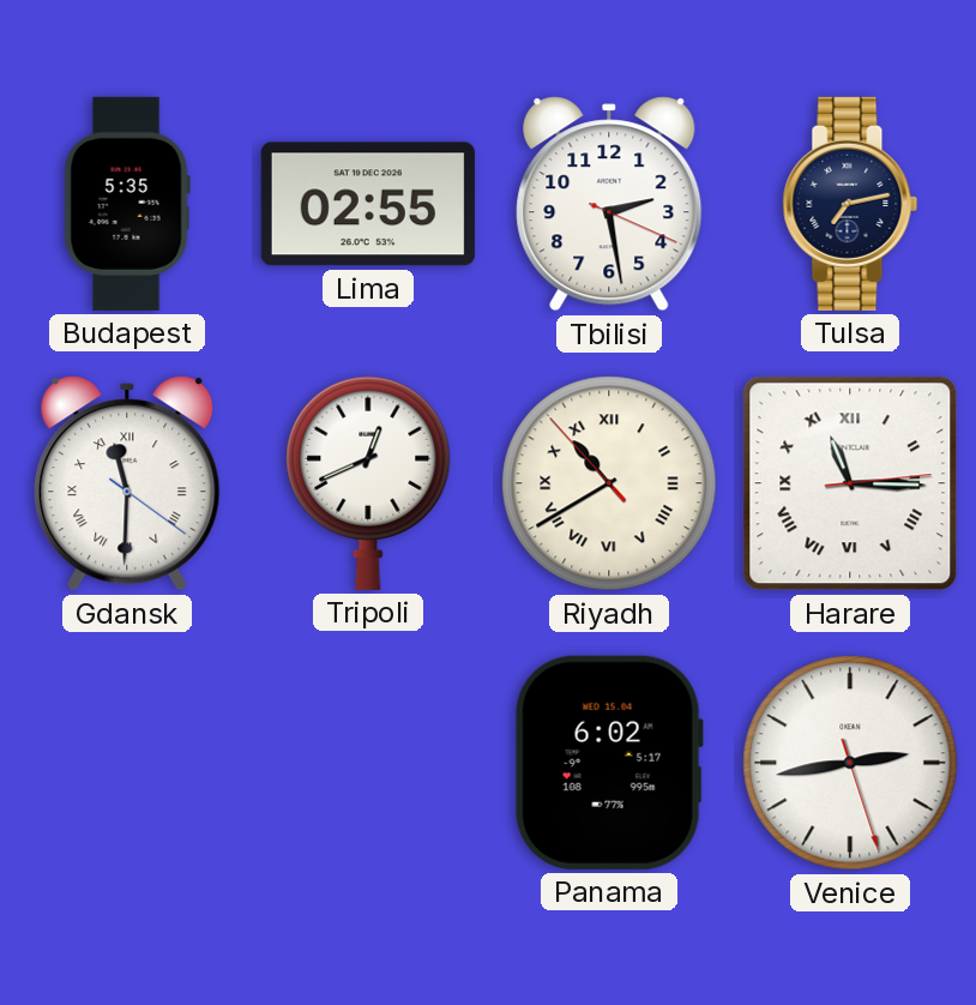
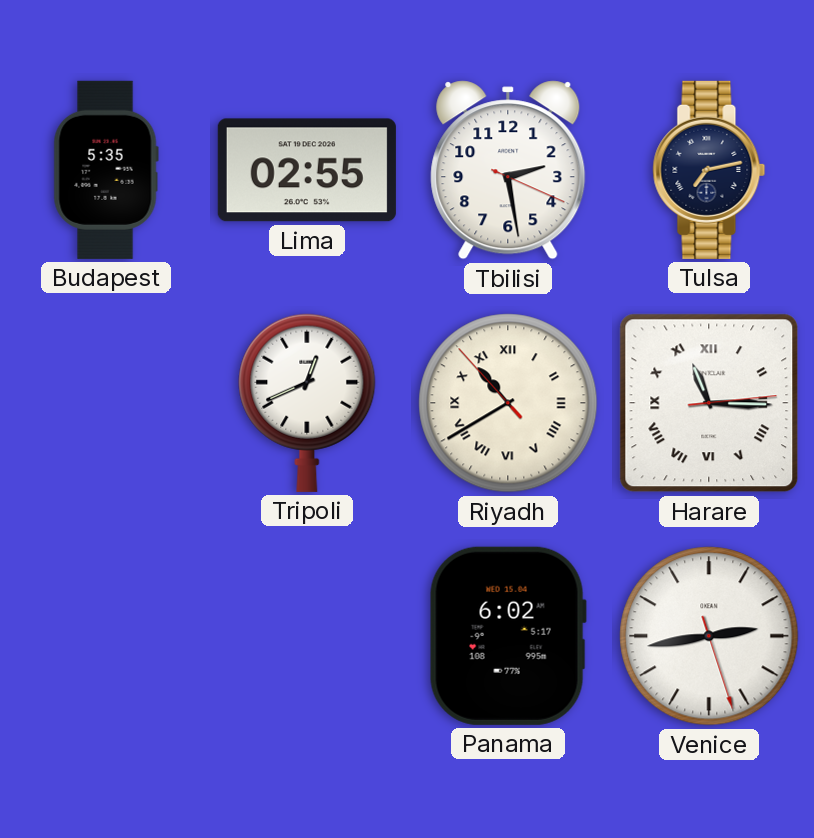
Gdansk: 11:30 -> none
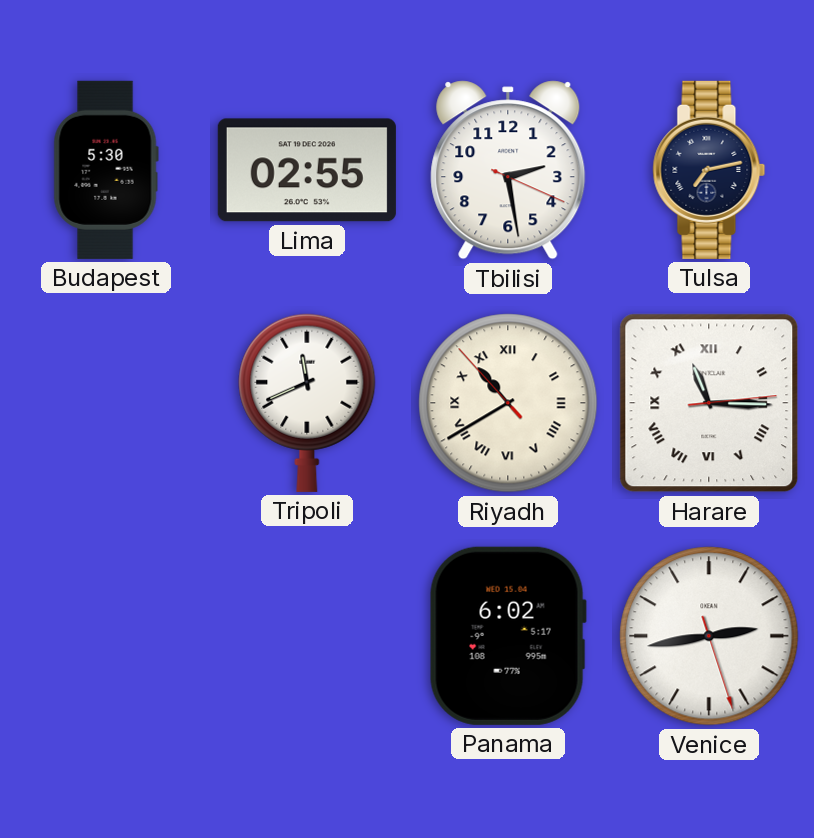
Budapest: 5:35 -> 5:30
Tripoli: 12:41 -> 11:41
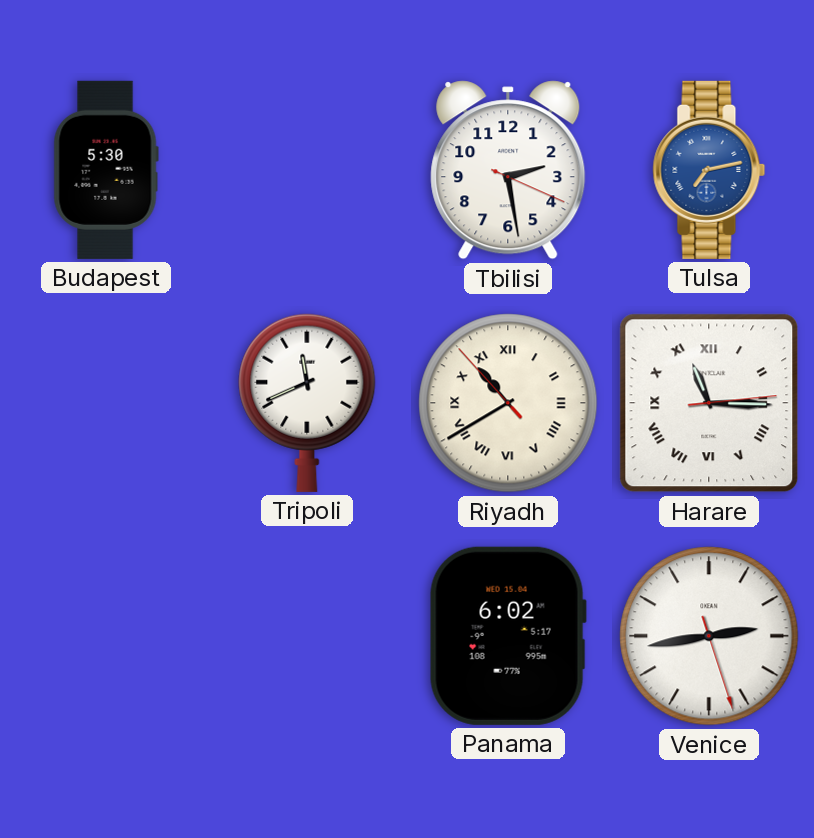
Lima: 02:55 -> none
Tulsa dial: navy -> blue
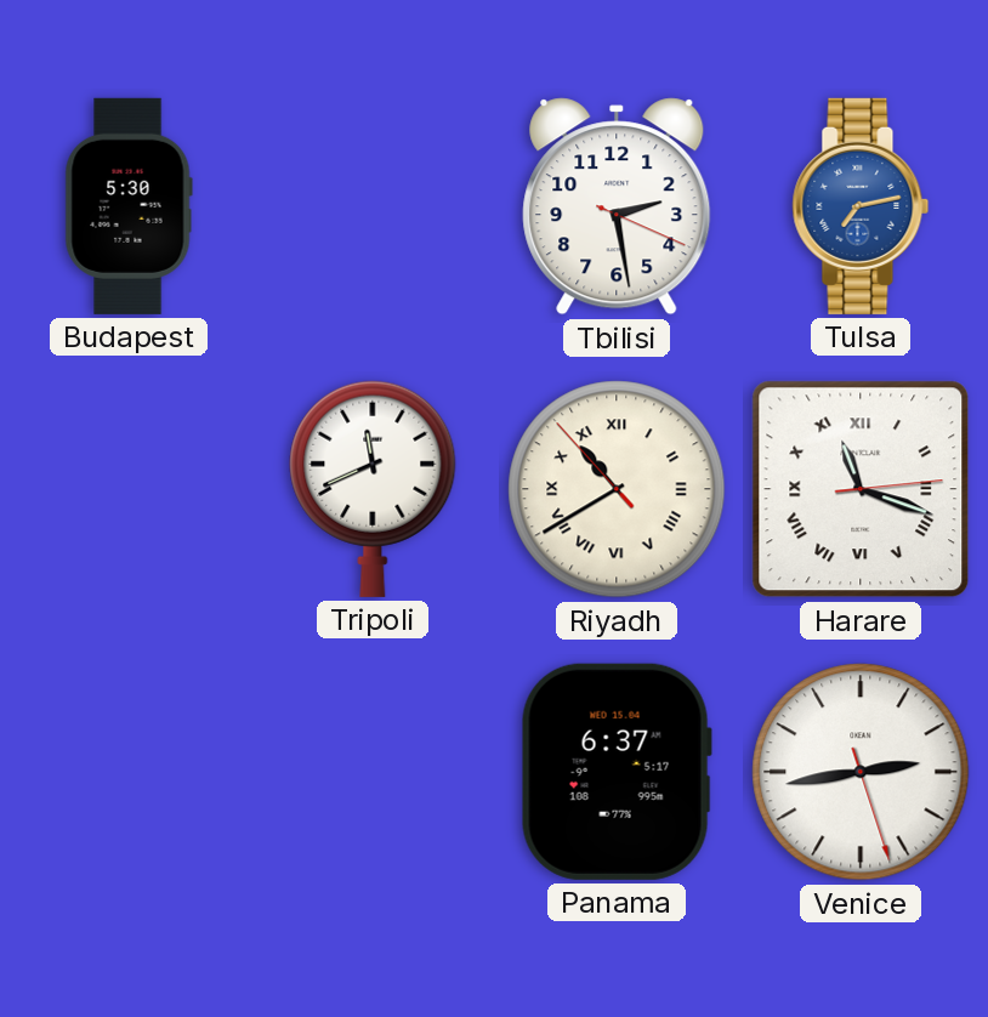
Harare: 11:15 -> 11:18
Panama: 6:02 -> 6:37
